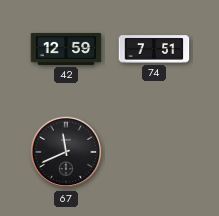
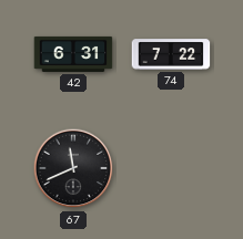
42: 12:59 -> 6:31
74: 7:51 -> 7:22
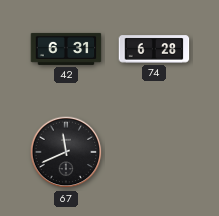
74: 7:22 -> 6:28
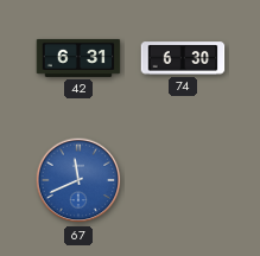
74: 6:28 -> 6:30
67 dial: black -> blue
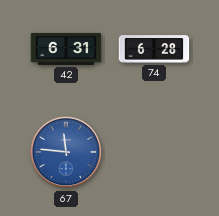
74: 6:30 -> 6:28
67: 11:41 -> 11:46
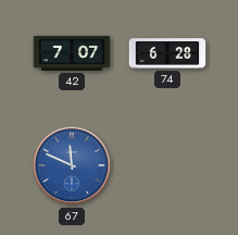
42: 6:31 -> 7:07
67: 11:46 -> 11:49
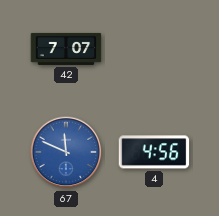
74: 6:28 -> none
4: none -> 4:56
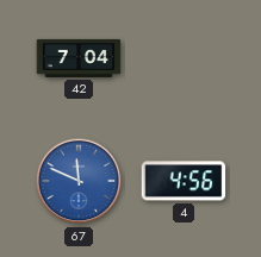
42: 7:07 -> 7:04
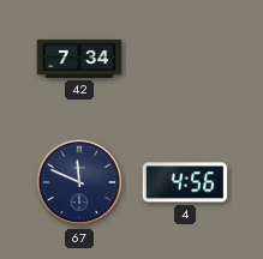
42: 7:04 -> 7:34
67 dial: blue -> navy
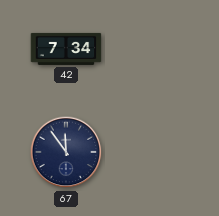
67: 11:49 -> 11:54
4: 4:56 -> none
